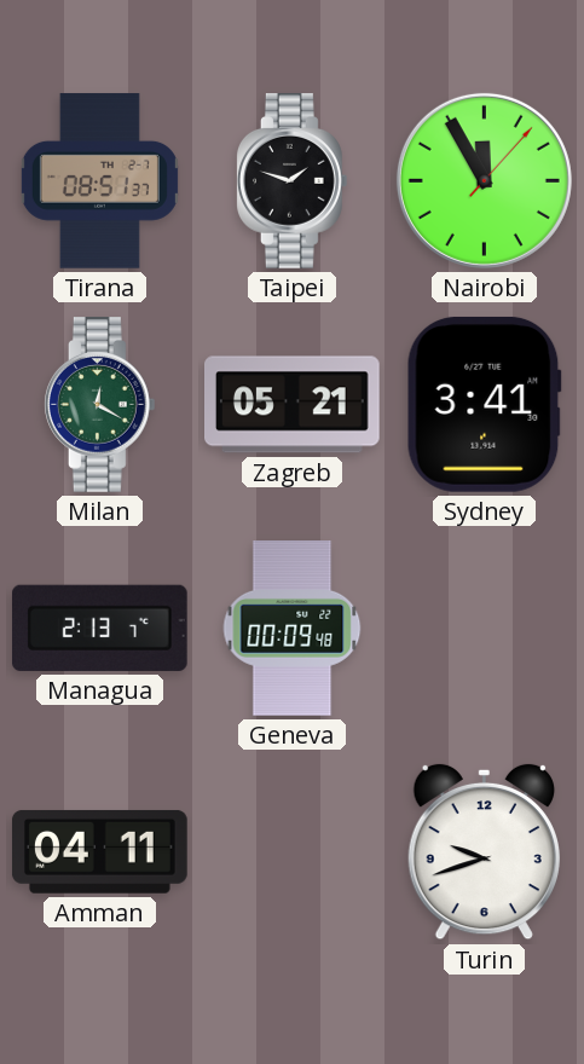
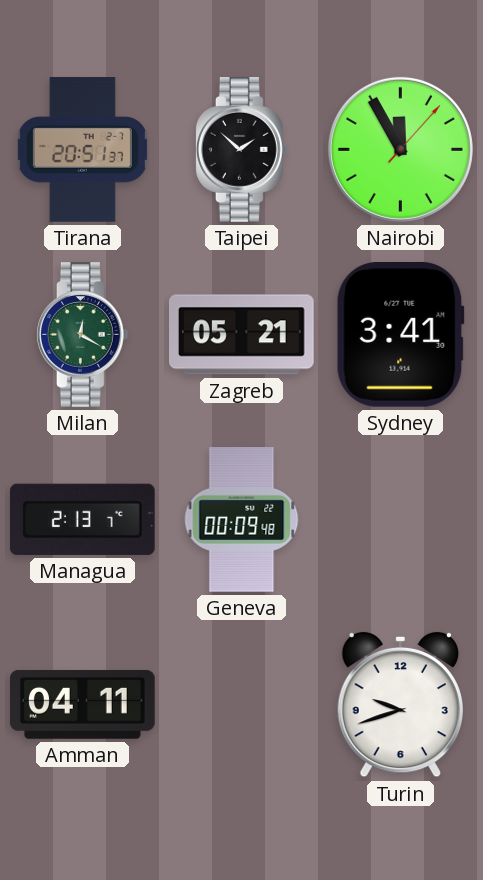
Tirana: 08:51 -> 20:51
Taipei: 1:48 -> 1:52
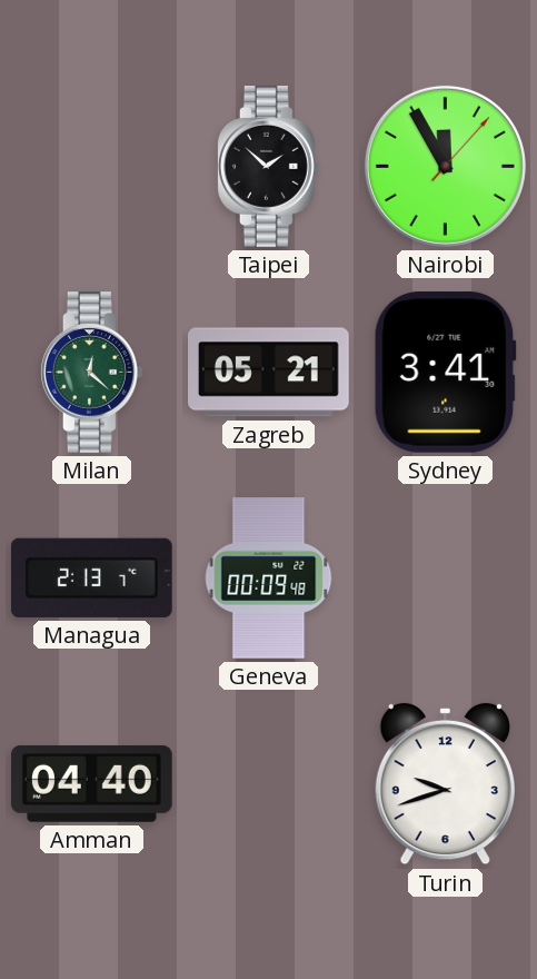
Tirana: 20:51 -> none
Milan: 12:20 -> 12:22
Amman: 04:11 -> 04:40
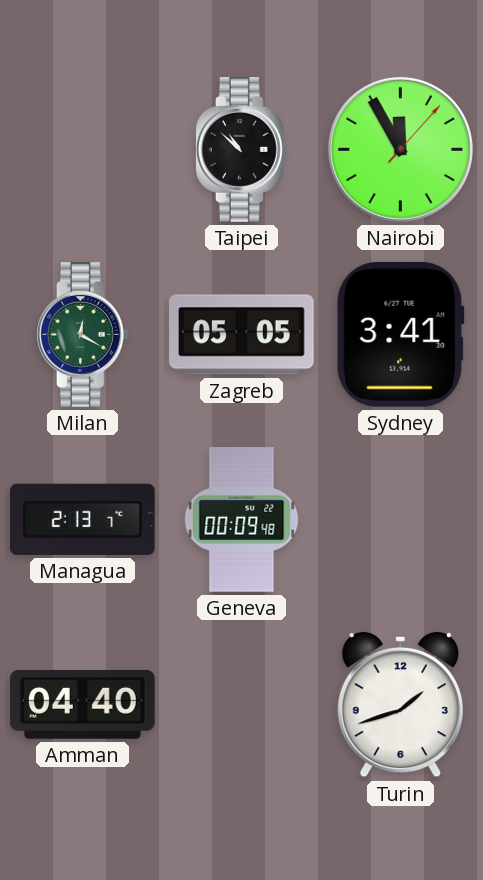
Taipei: 1:52 -> 10:52
Milan: 12:22 -> 12:20
Zagreb: 05:21 -> 05:05
Turin: 9:42 -> 1:42
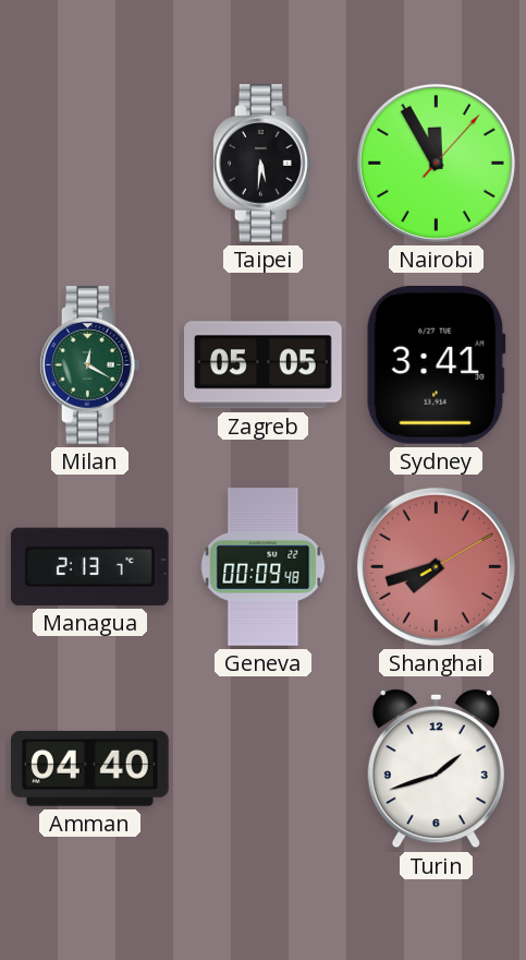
Taipei: 10:52 -> 5:31
Shanghai: none -> 7:42
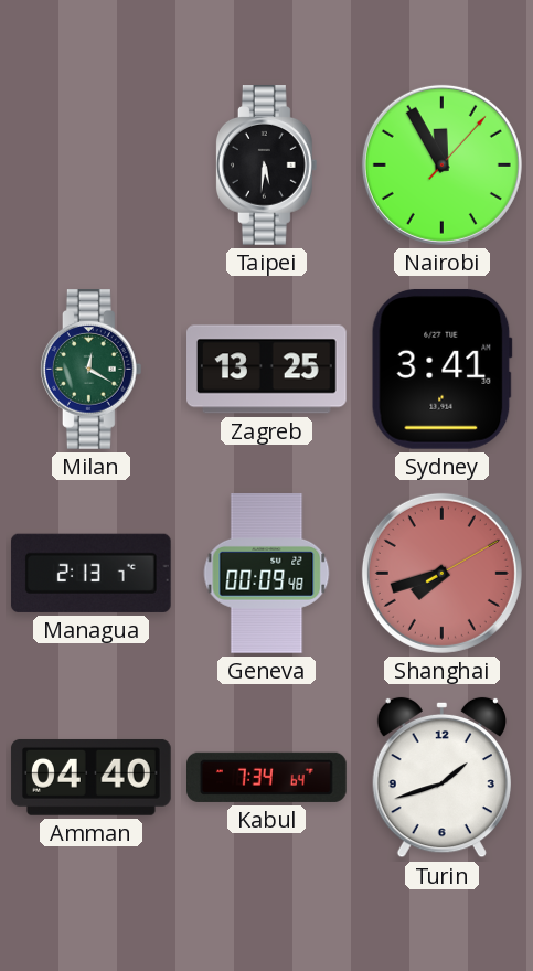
Zagreb: 05:05 -> 13:25
Kabul: none -> 7:34
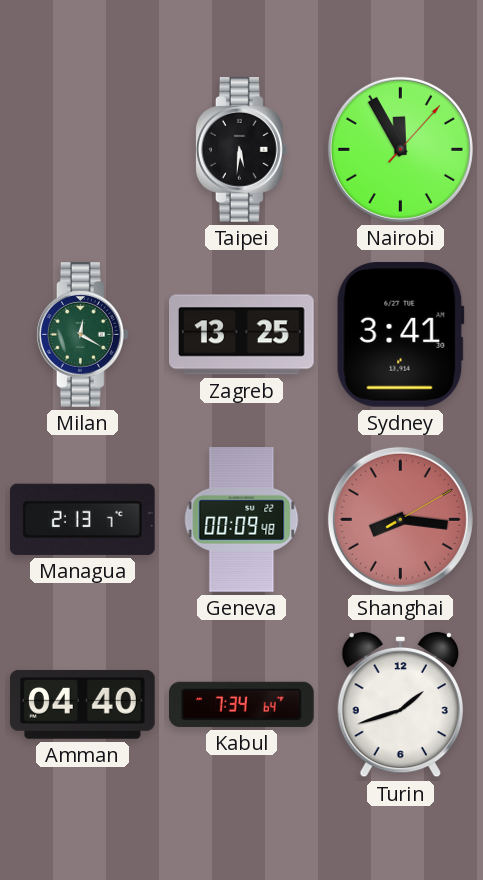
Shanghai: 7:42 -> 8:16
